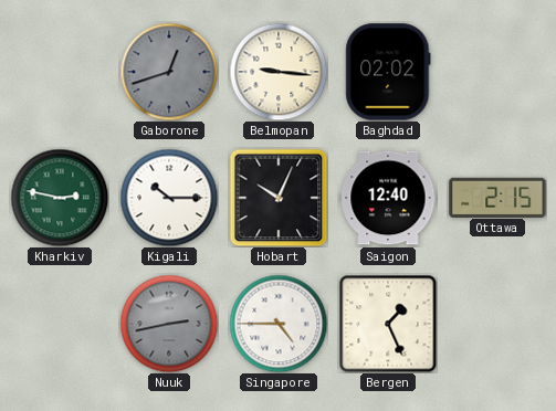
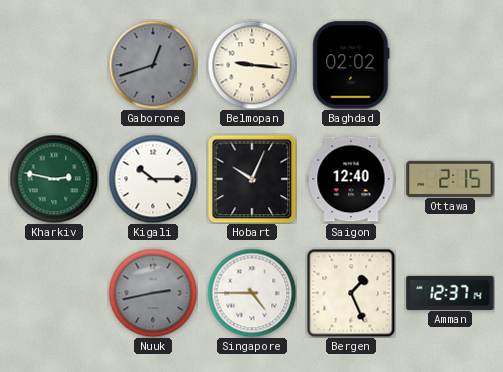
Amman: none -> 12:37
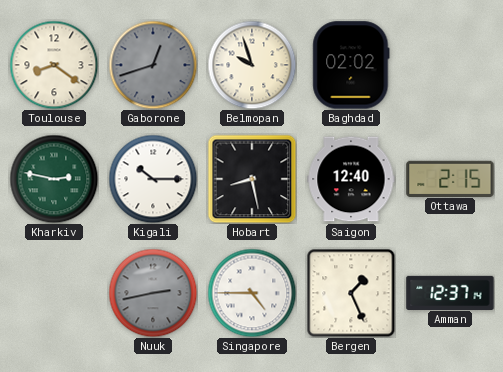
Toulouse: none -> 8:21
Belmopan: 9:16 -> 9:57
Hobart: 10:04 -> 8:28
